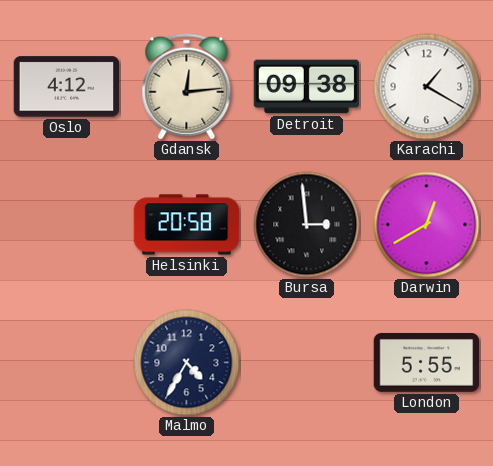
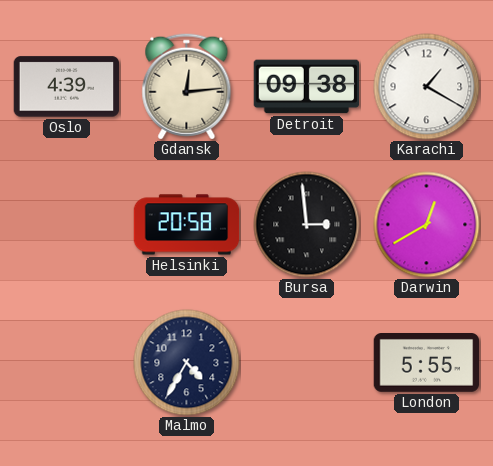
Oslo: 4:12 -> 4:39
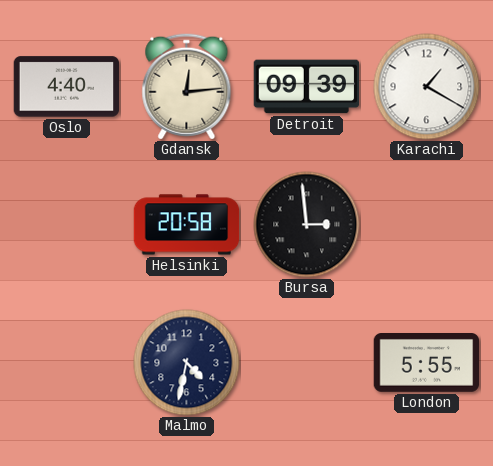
Oslo: 4:39 -> 4:40
Detroit: 09:38 -> 09:39
Darwin: 12:40 -> none
Malmo: 4:35 -> 4:32
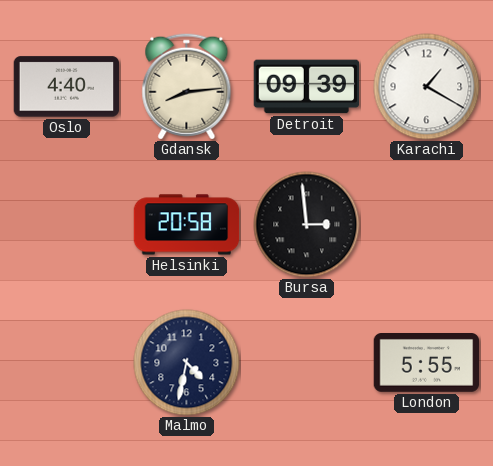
Gdansk: 12:14 -> 8:14
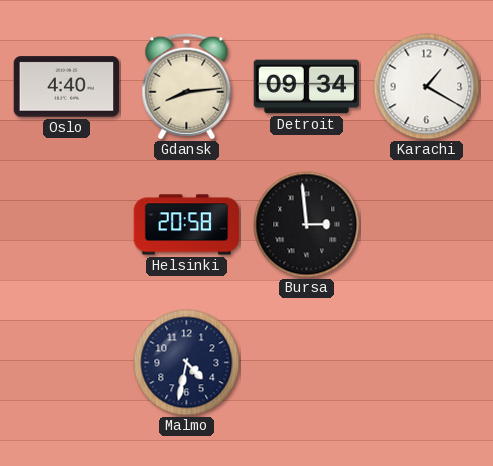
Detroit: 09:39 -> 09:34
London: 5:55 -> none
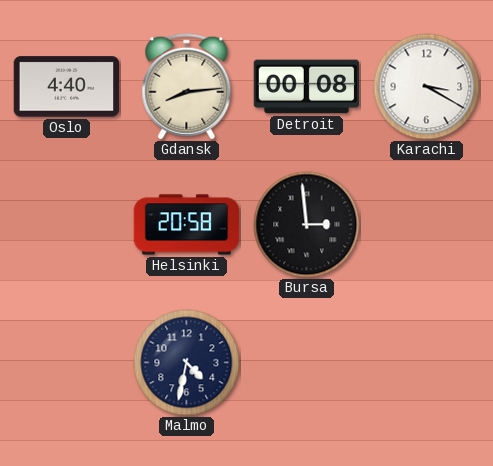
Detroit: 09:34 -> 00:08
Karachi: 1:20 -> 3:20
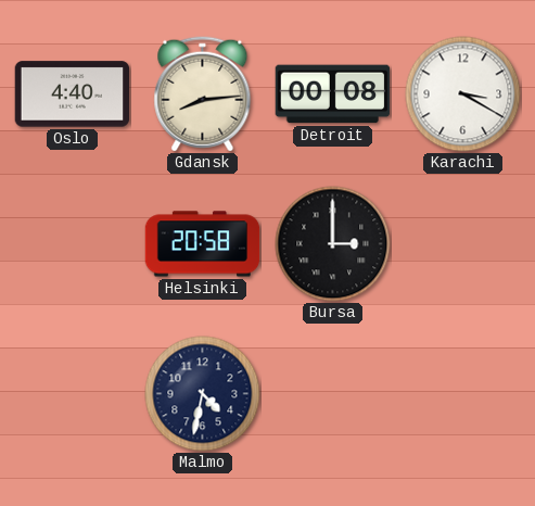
Bursa: 2:59 -> 3:00
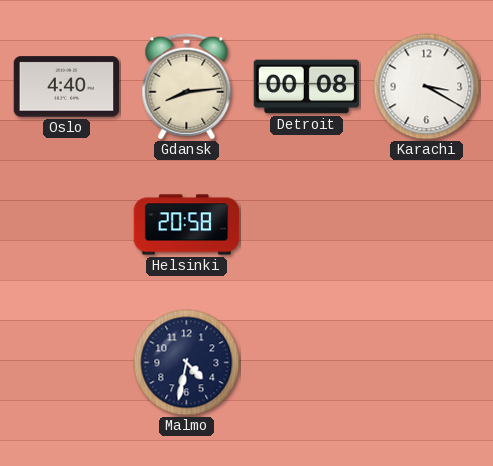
Bursa: 3:00 -> none
